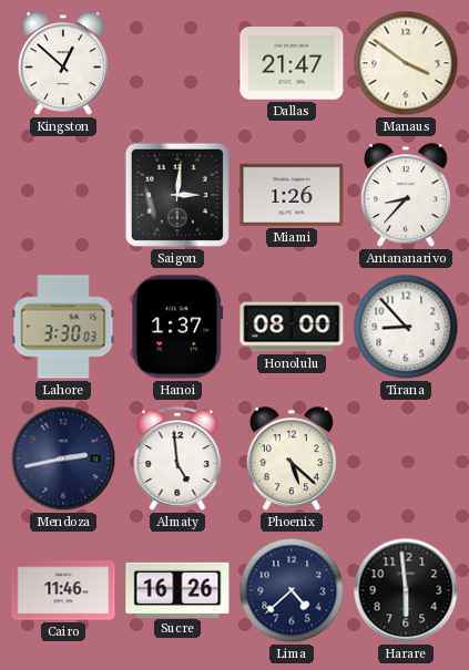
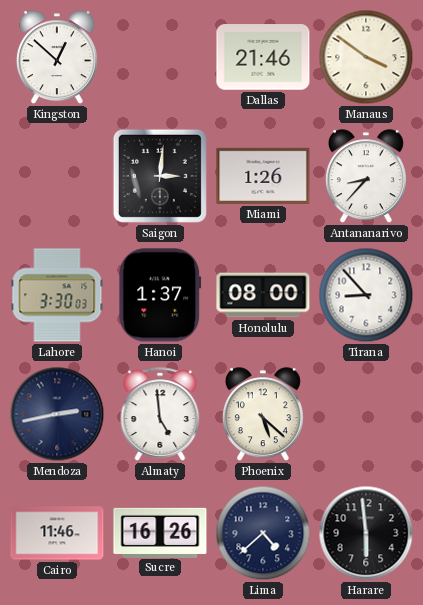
Dallas: 21:47 -> 21:46
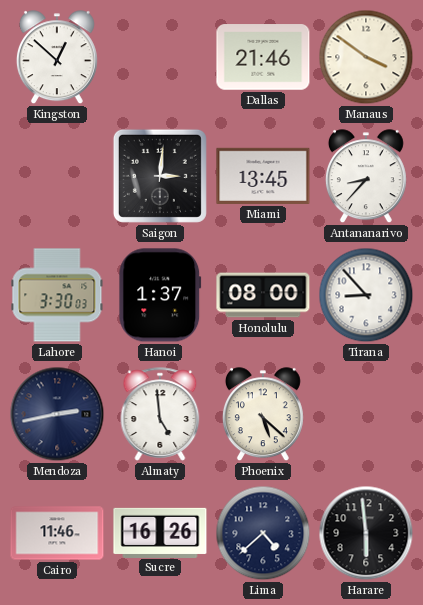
Miami: 1:26 -> 13:45
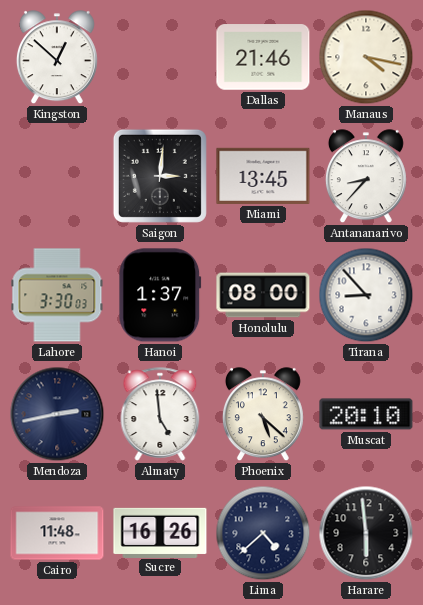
Manaus: 3:51 -> 4:17
Muscat: none -> 20:10
Cairo: 11:46 -> 11:48
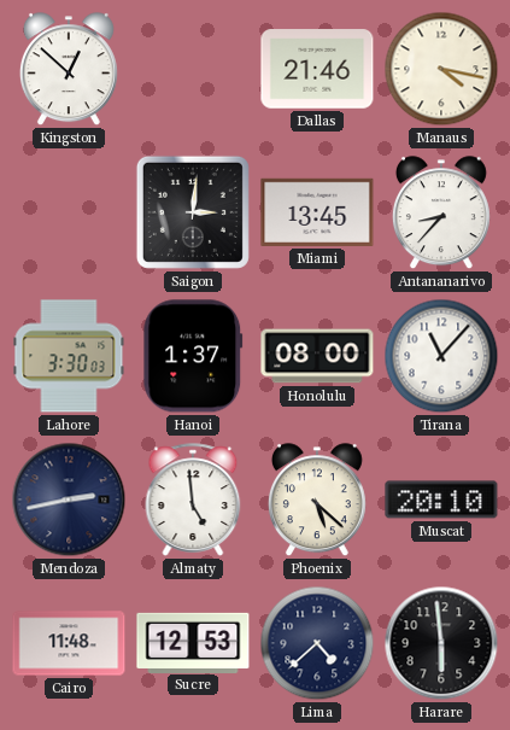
Tirana: 8:53 -> 11:07
Sucre: 16:26 -> 12:53
